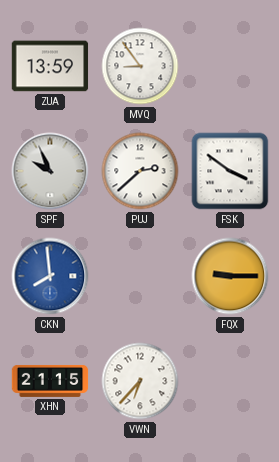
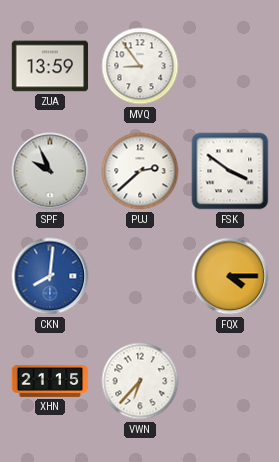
CKN: 7:59 -> 8:01
FQX: 9:15 -> 4:15
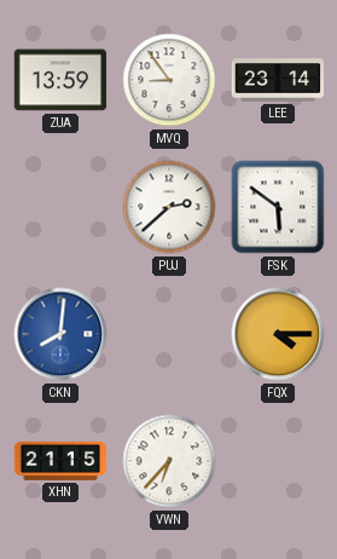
LEE: none -> 23:14
SPF: 9:56 -> none
FSK: 3:51 -> 5:51
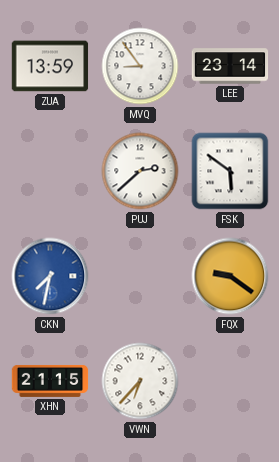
CKN: 8:01 -> 7:32
FQX: 4:15 -> 9:21
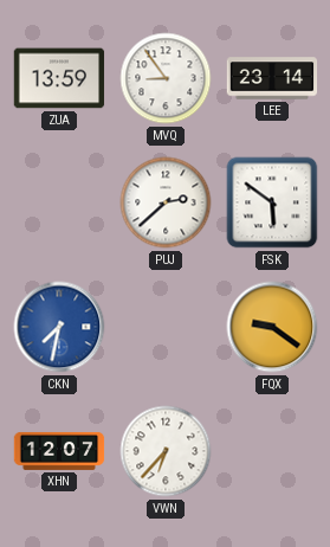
XHN: 21:15 -> 12:07
